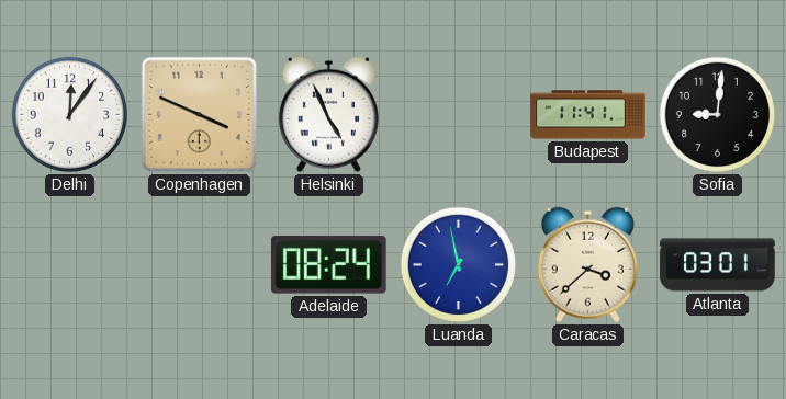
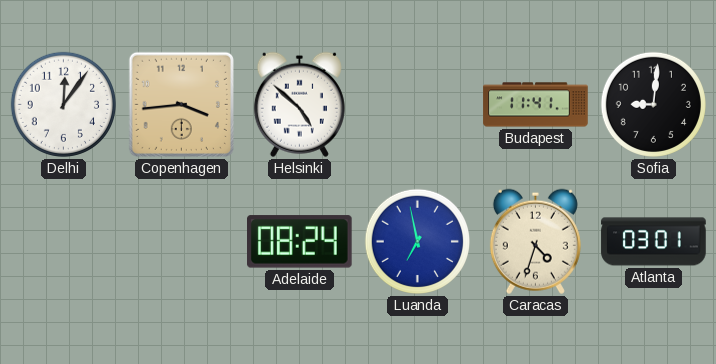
Copenhagen: 3:49 -> 3:44
Helsinki: 4:56 -> 4:52
Caracas: 3:38 -> 4:33
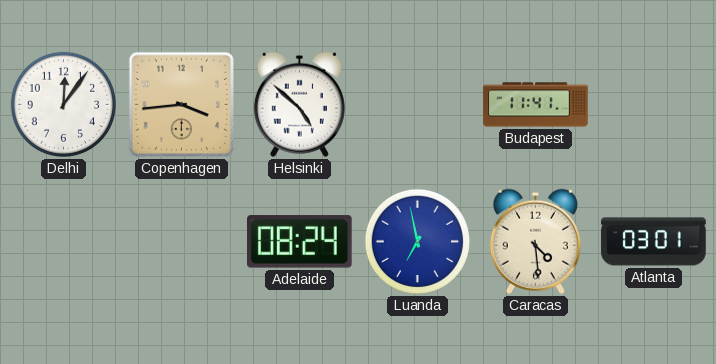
Sofia: 9:01 -> none
Caracas: 4:33 -> 4:29
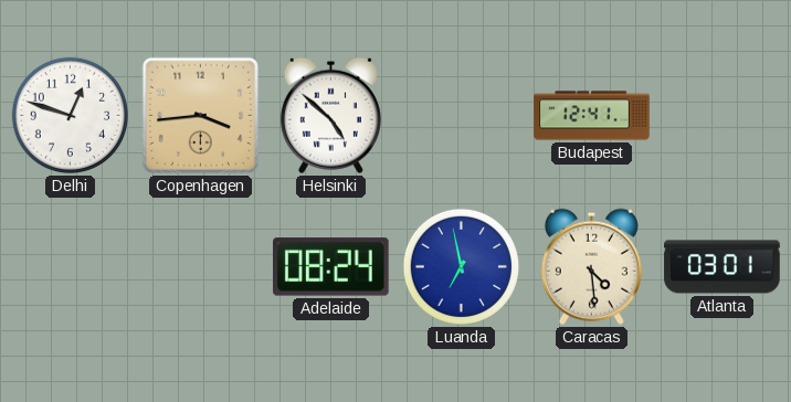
Delhi: 12:06 -> 12:48
Budapest: 11:41 -> 12:41
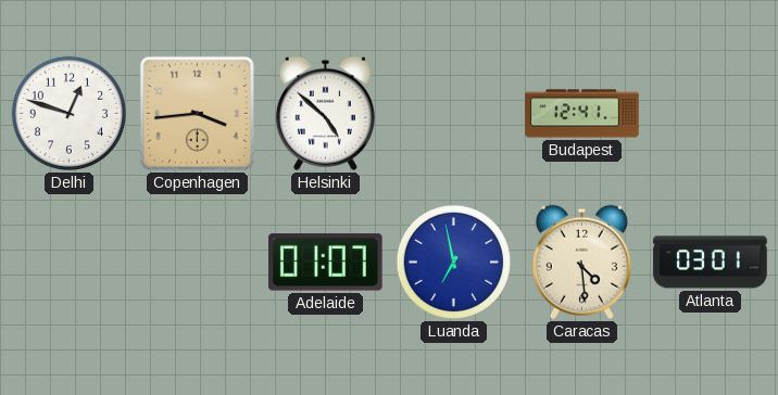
Adelaide: 08:24 -> 01:07
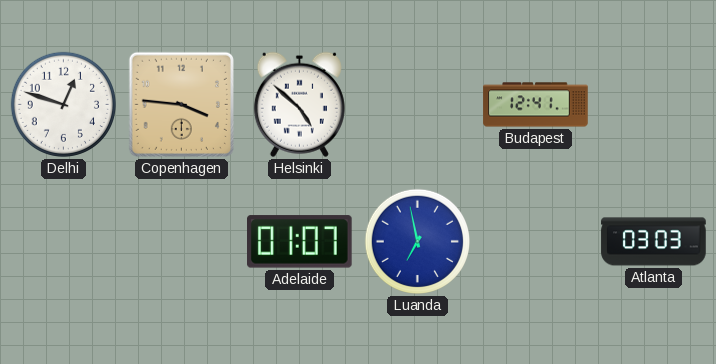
Copenhagen: 3:44 -> 3:46
Caracas: 4:29 -> none
Atlanta: 03:01 -> 03:03
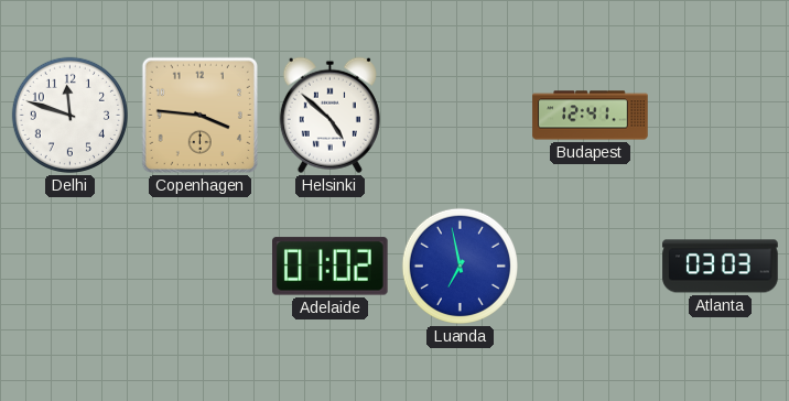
Delhi: 12:48 -> 11:48
Adelaide: 01:07 -> 01:02
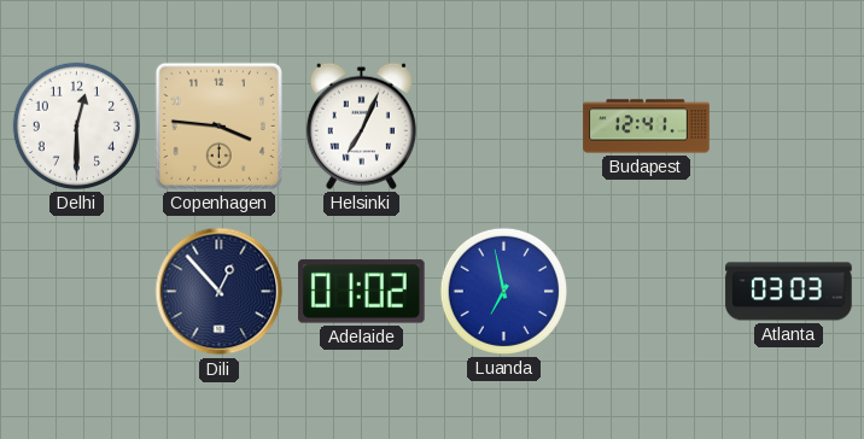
Delhi: 11:48 -> 12:30
Helsinki: 4:52 -> 7:04
Dili: none -> 12:53
